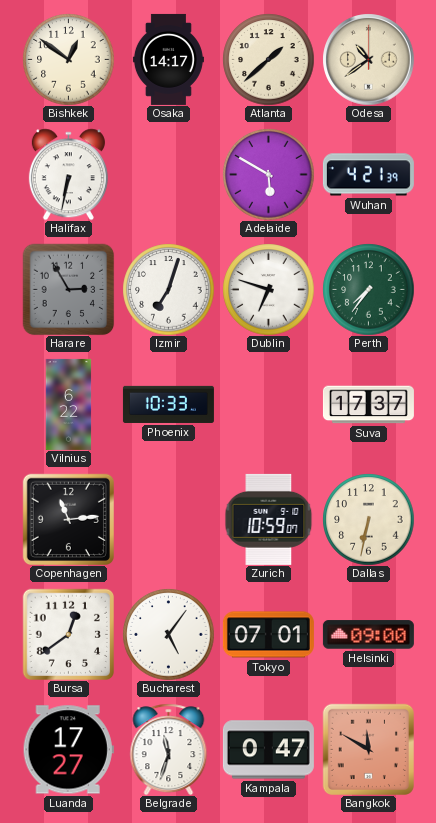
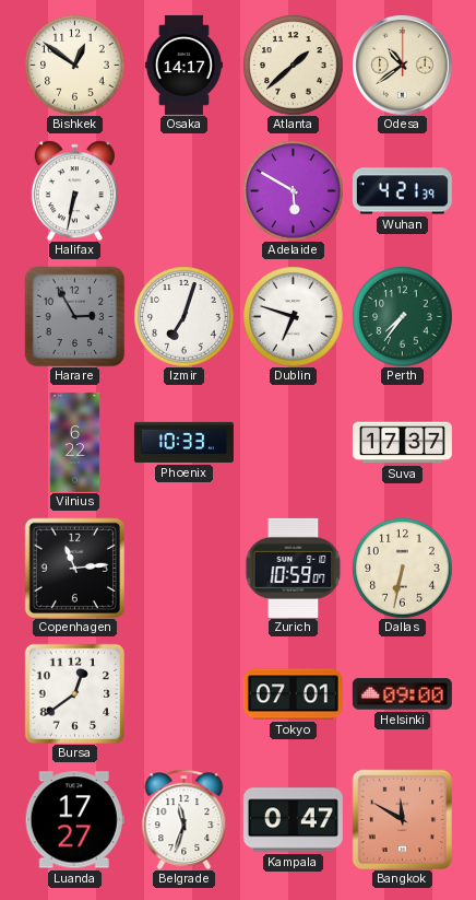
Bucharest: 5:06 -> none
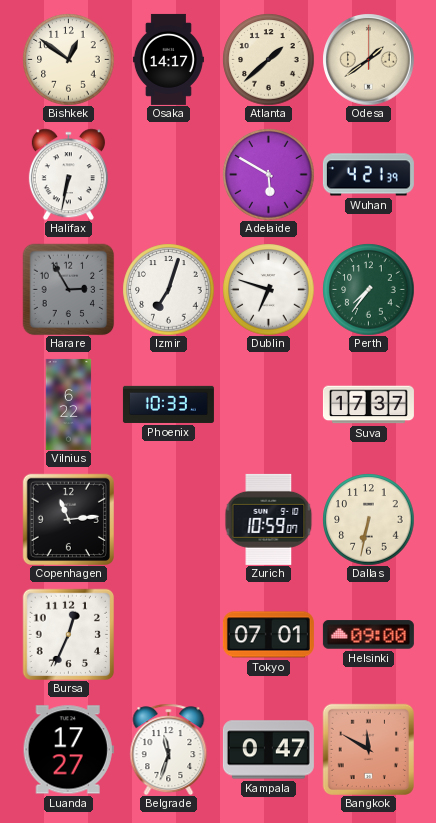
Odesa: 10:39 -> 1:39
Bursa: 12:39 -> 12:34
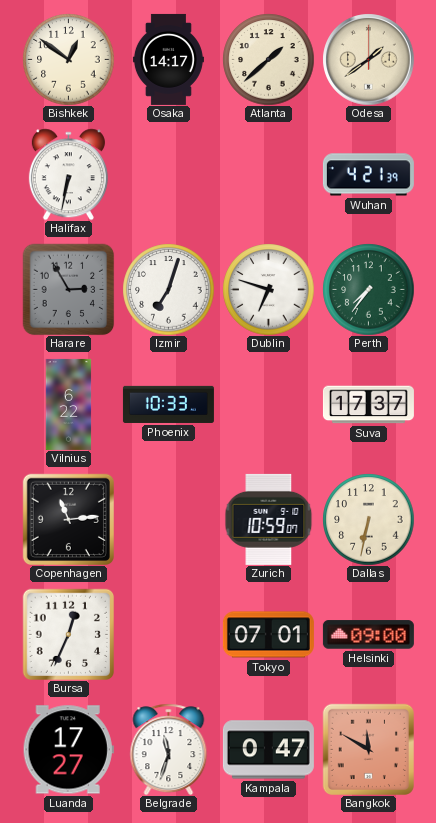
Adelaide: 5:50 -> none
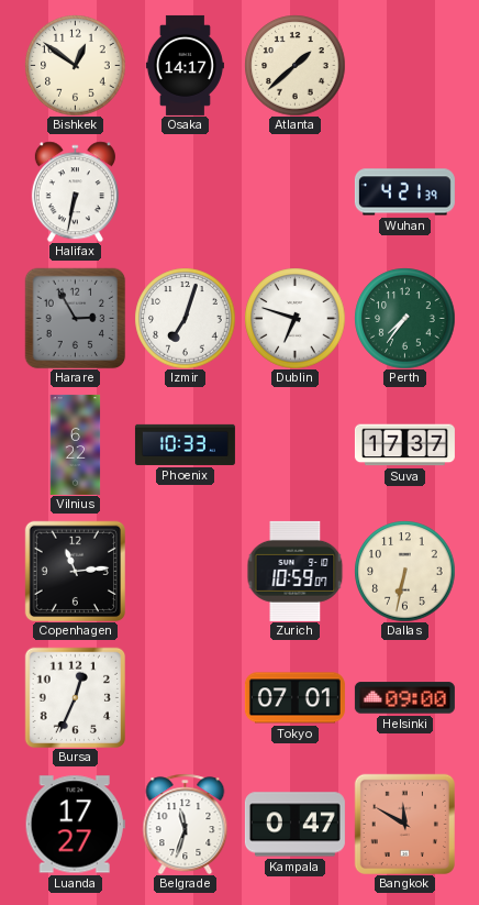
Odesa: 1:39 -> none
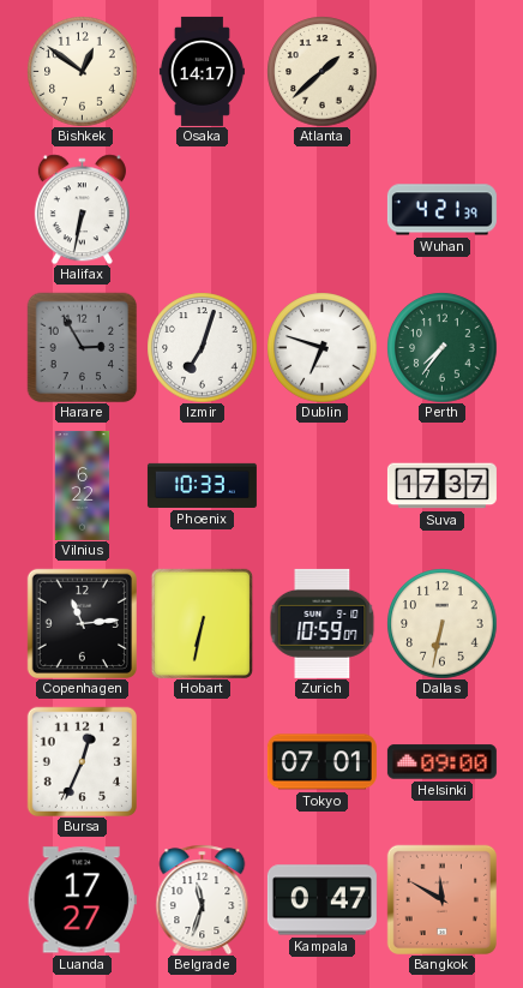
Hobart: none -> 6:32
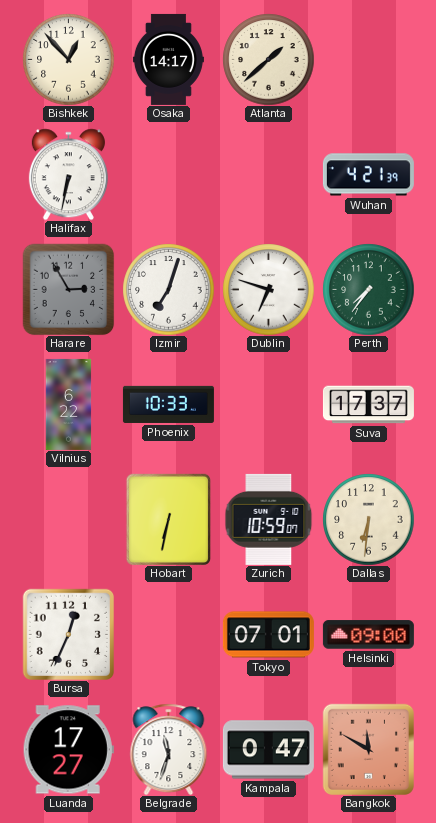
Bishkek: 12:51 -> 12:53
Copenhagen: 11:14 -> none
Dallas: 6:32 -> 6:31
